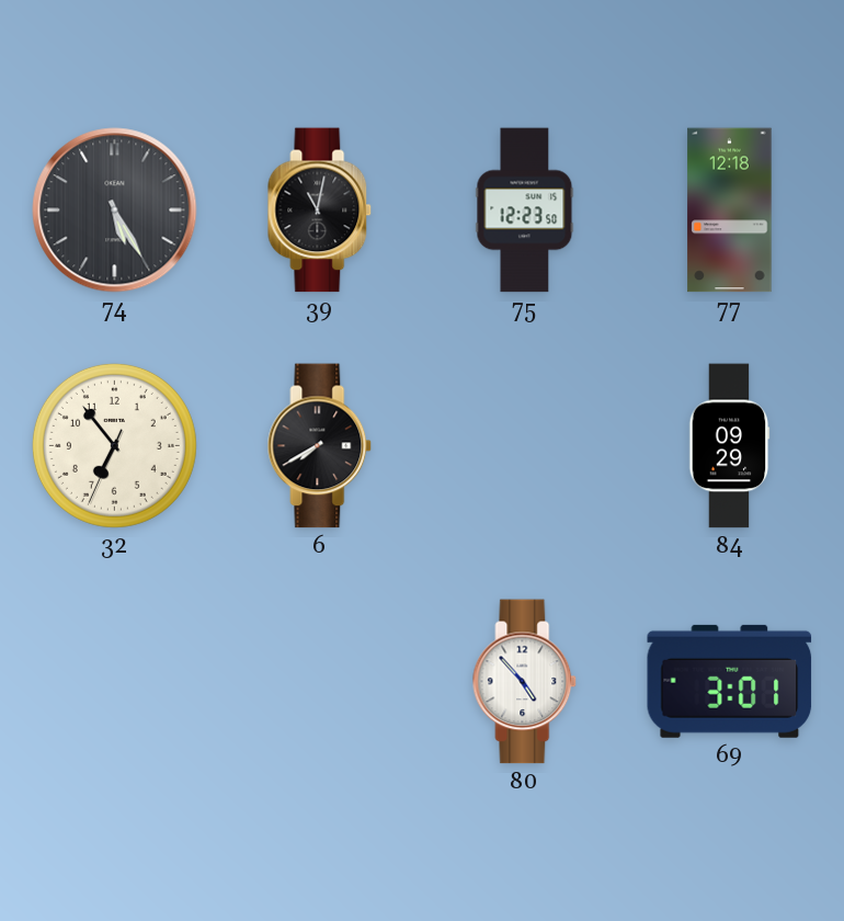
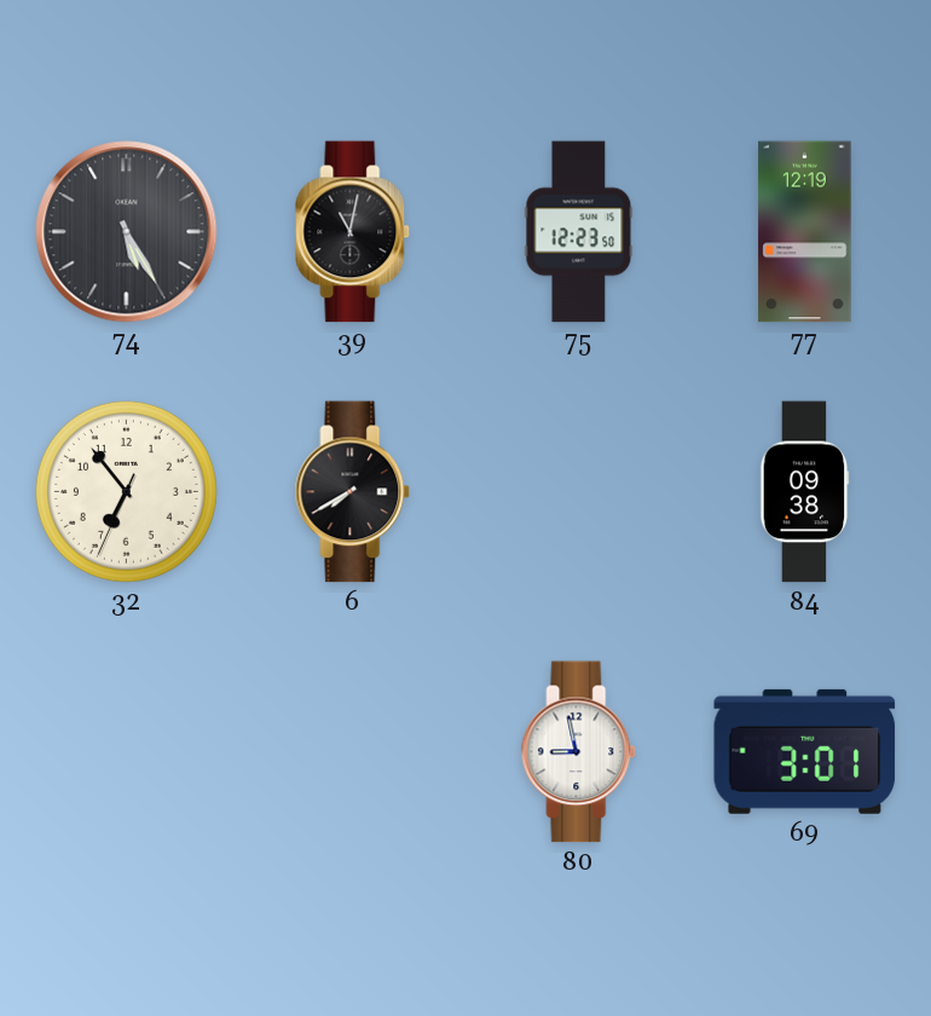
77: 12:18 -> 12:19
84: 09:29 -> 09:38
80: 4:53 -> 8:58
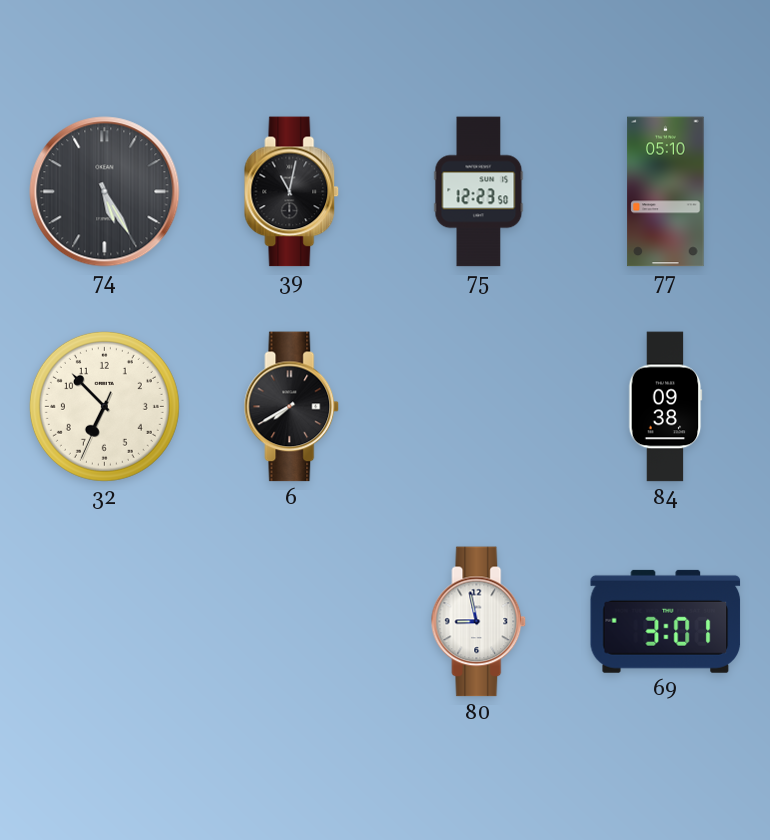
77: 12:19 -> 05:10
32: 6:53 -> 6:52
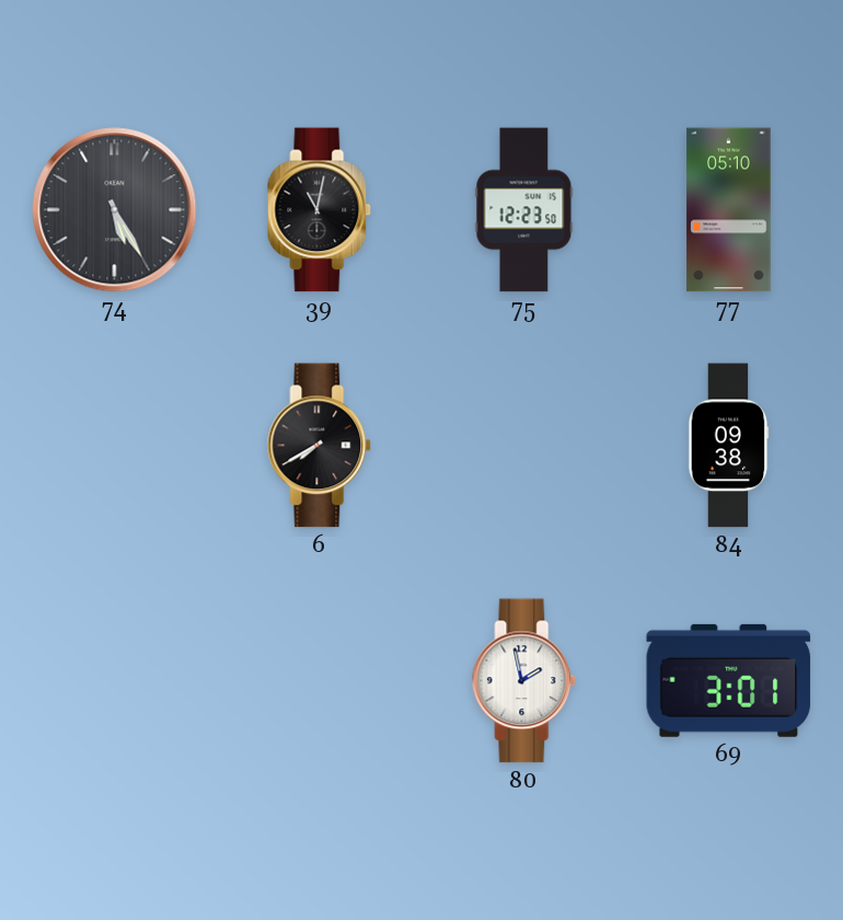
32: 6:52 -> none
80: 8:58 -> 1:58
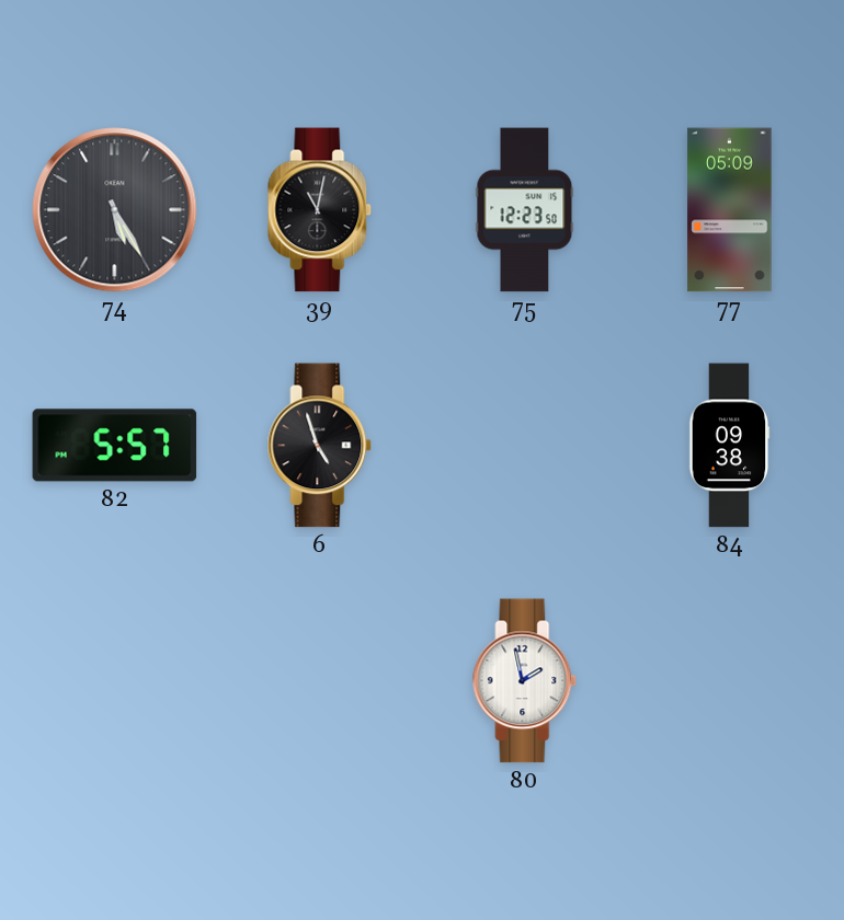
77: 05:10 -> 05:09
82: none -> 5:57
6: 7:40 -> 4:57
69: 3:01 -> none
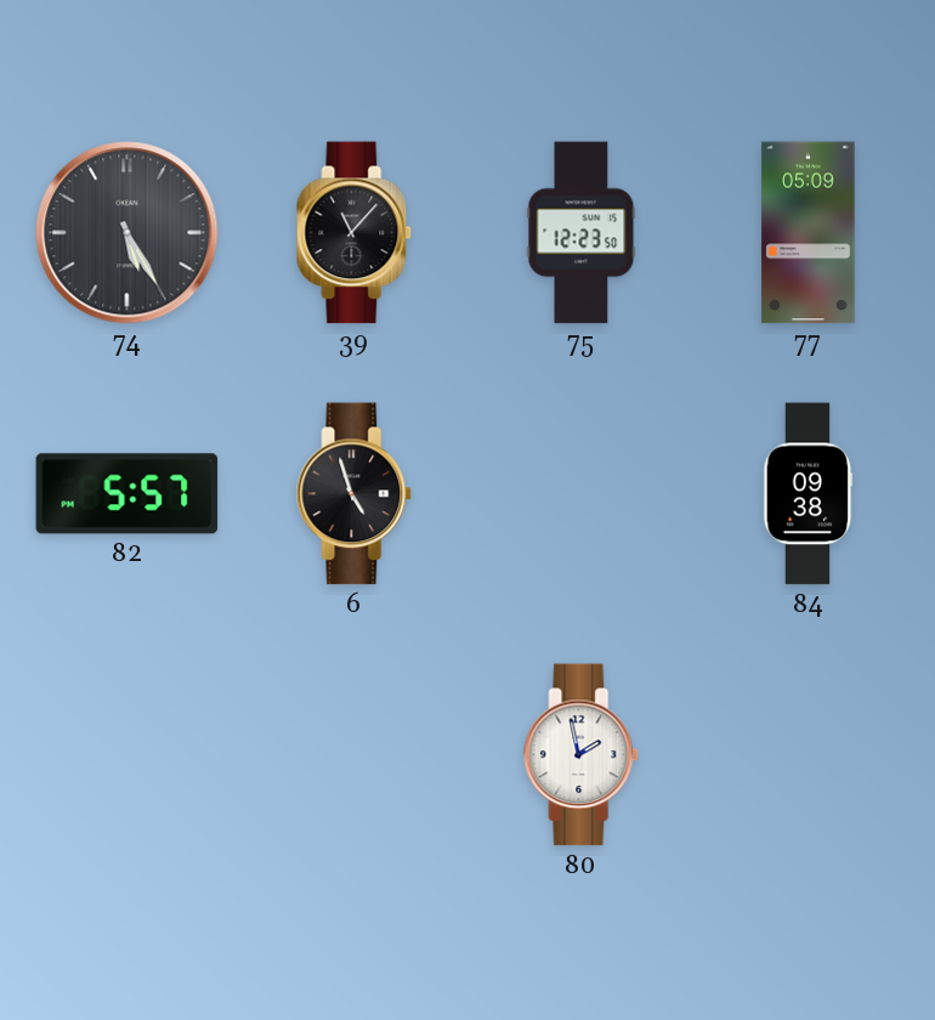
39: 11:02 -> 11:07
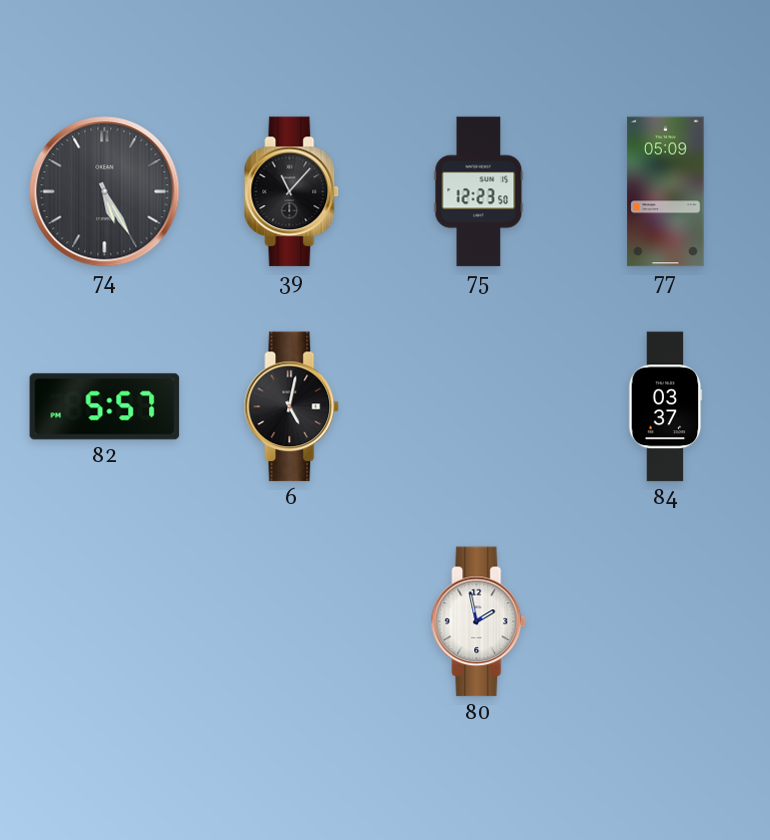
6: 4:57 -> 5:02
84: 09:38 -> 03:37
